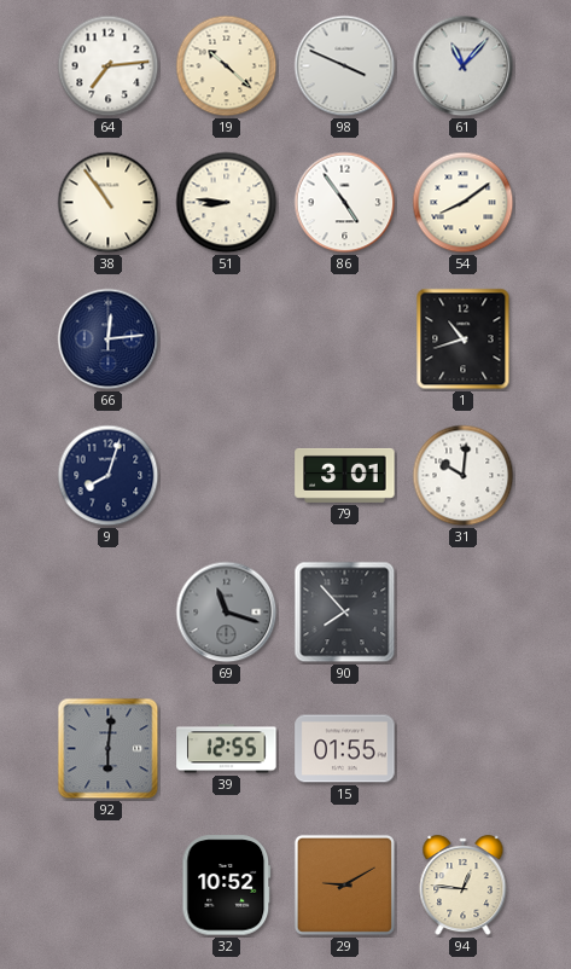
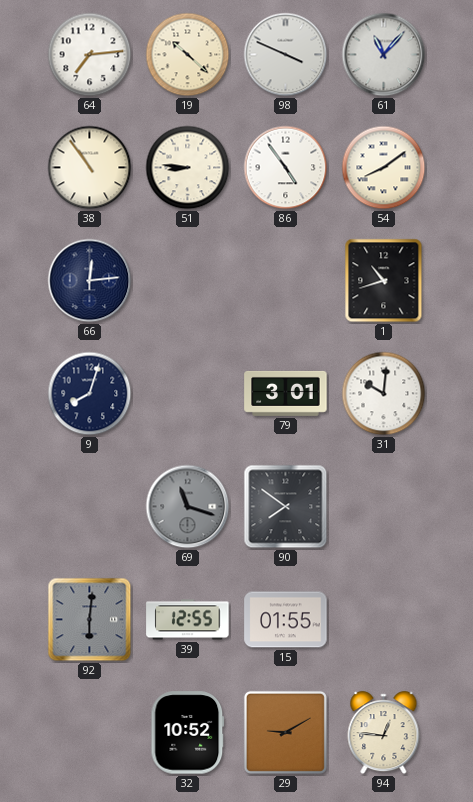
90: 7:53 -> 7:51
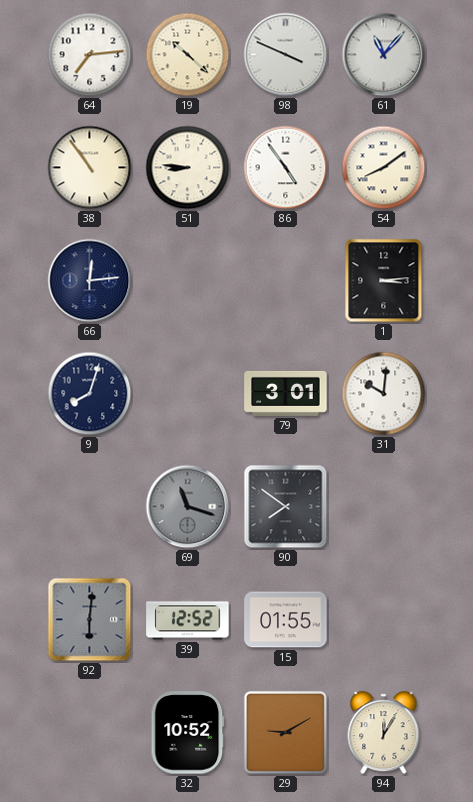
1: 10:42 -> 3:14
39: 12:55 -> 12:52
94: 12:46 -> 12:05
